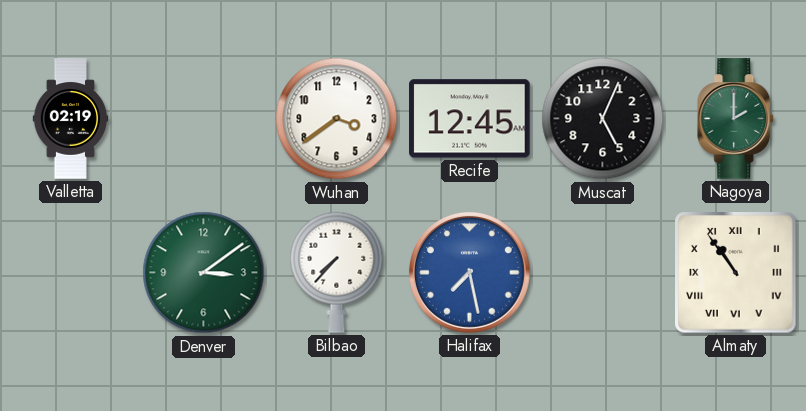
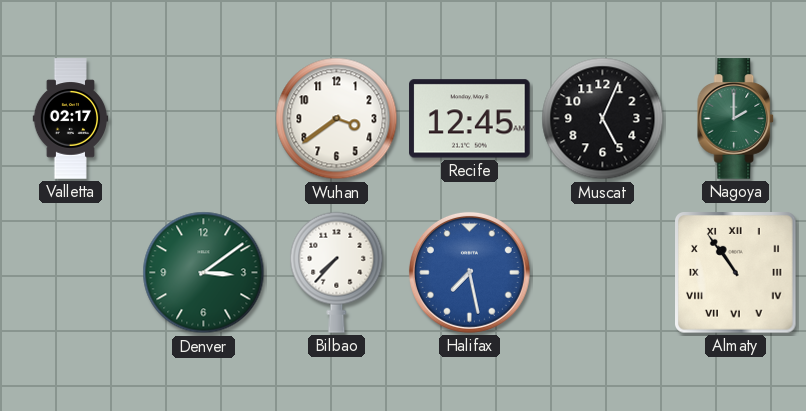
Valletta: 02:19 -> 02:17
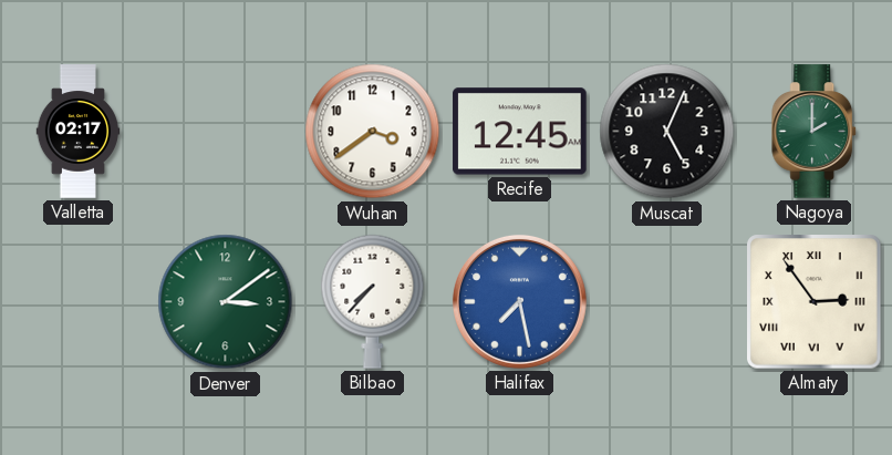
Almaty: 10:54 -> 2:54
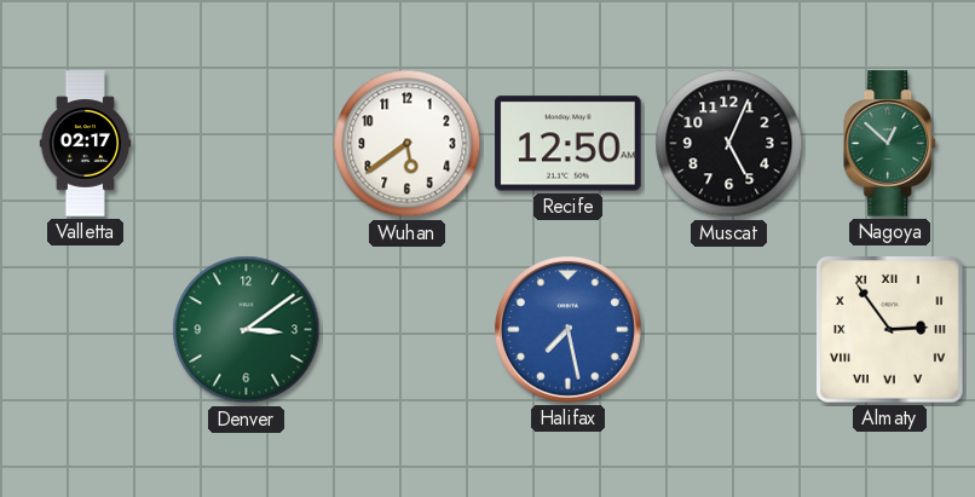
Wuhan: 3:39 -> 5:39
Recife: 12:45 -> 12:50
Nagoya: 2:00 -> 12:52
Bilbao: 7:37 -> none
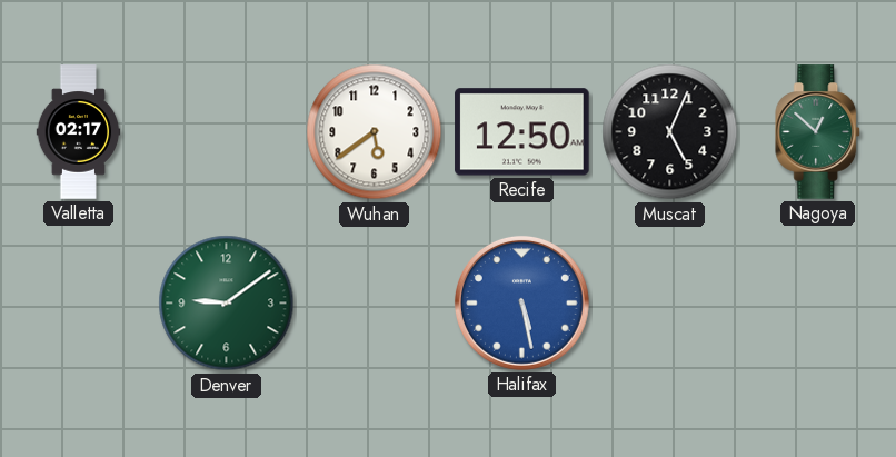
Denver: 3:09 -> 9:09
Halifax: 7:28 -> 5:28
Almaty: 2:54 -> none
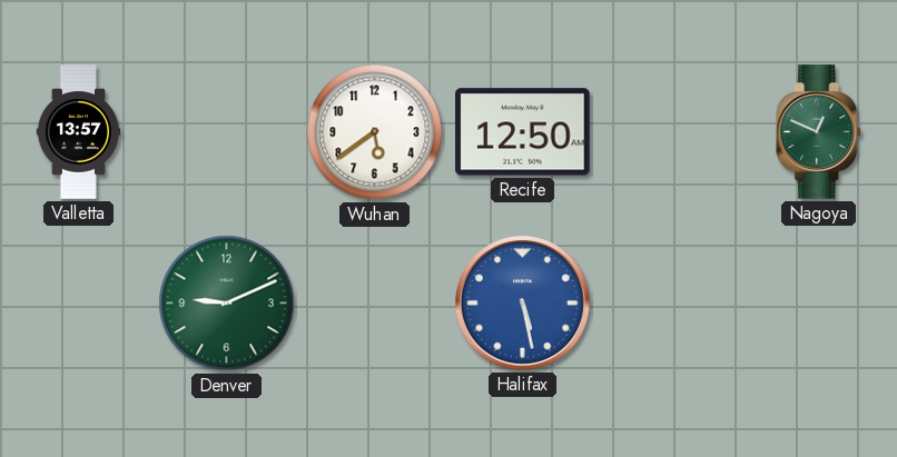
Valletta: 02:17 -> 13:57
Muscat: 5:04 -> none
Nagoya: 12:52 -> 12:49
Denver: 9:09 -> 9:11
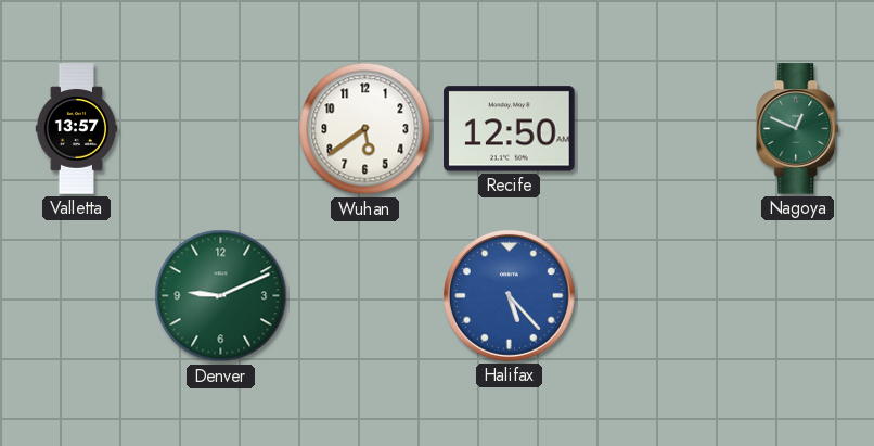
Halifax: 5:28 -> 5:23
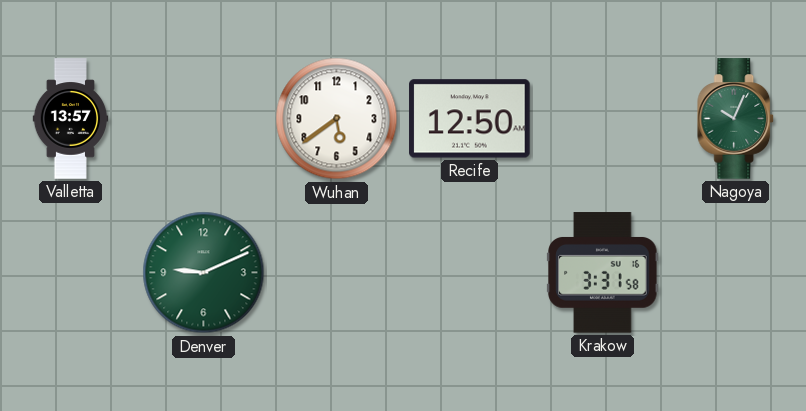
Nagoya: 12:49 -> 10:04
Halifax: 5:23 -> none
Krakow: none -> 3:31
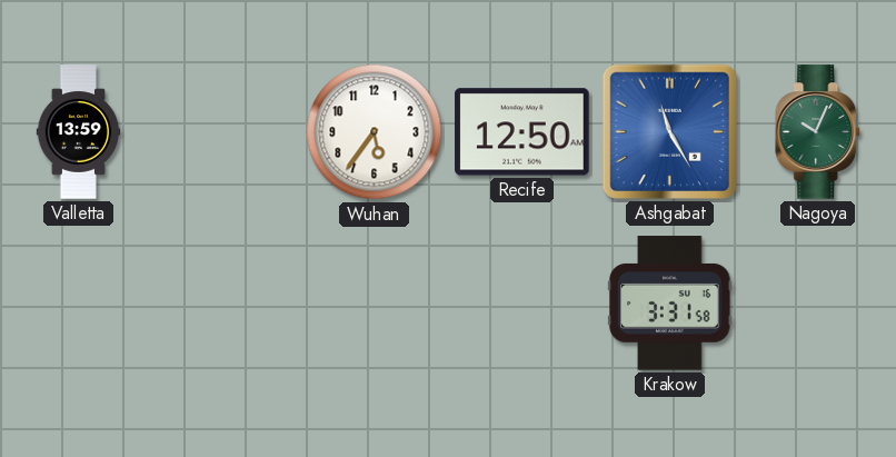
Valletta: 13:57 -> 13:59
Wuhan: 5:39 -> 5:36
Ashgabat: none -> 11:25
Denver: 9:11 -> none
